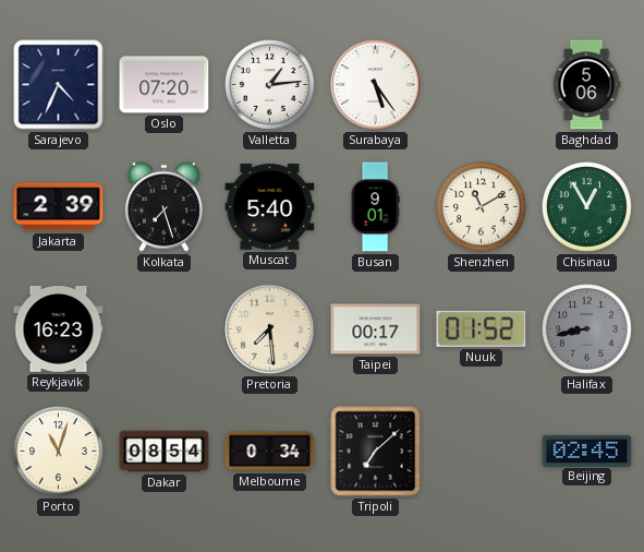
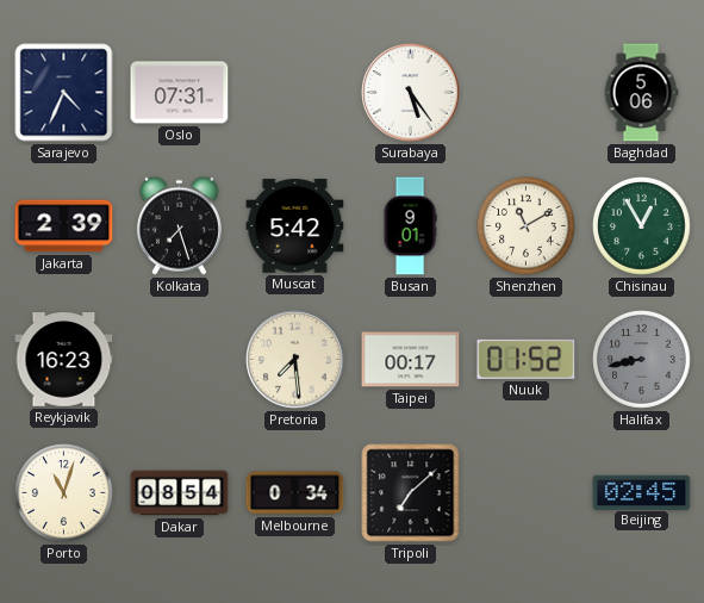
Oslo: 07:20 -> 07:31
Valletta: 1:14 -> none
Muscat: 5:40 -> 5:42
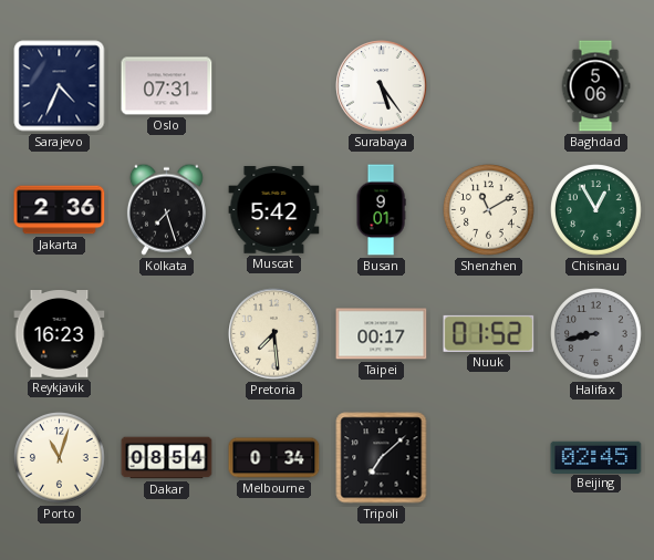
Jakarta: 2:39 -> 2:36
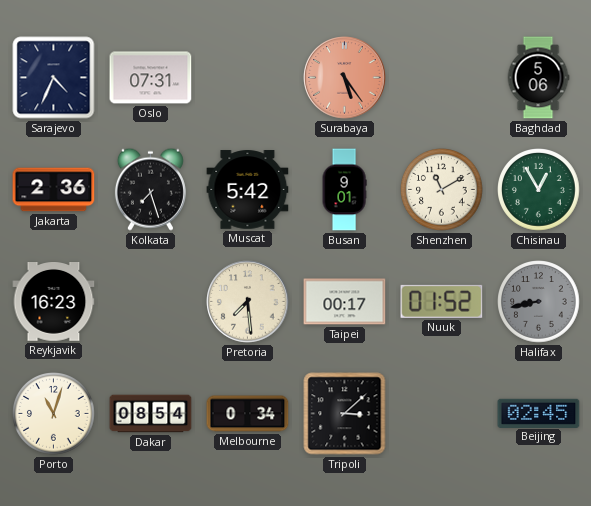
Surabaya dial: white -> salmon
Tripoli: 7:08 -> 3:08
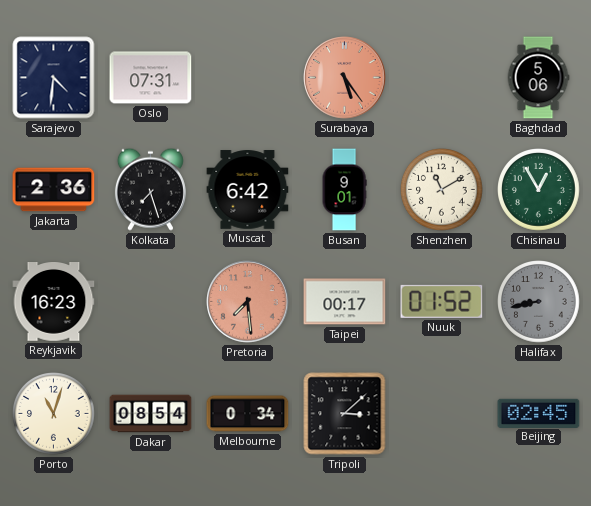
Sarajevo: 4:34 -> 4:31
Muscat: 5:42 -> 6:42
Pretoria dial: cream -> salmon
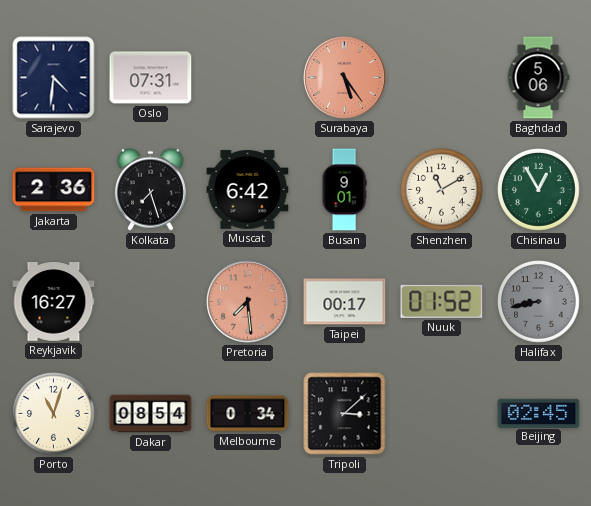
Reykjavik: 16:23 -> 16:27
